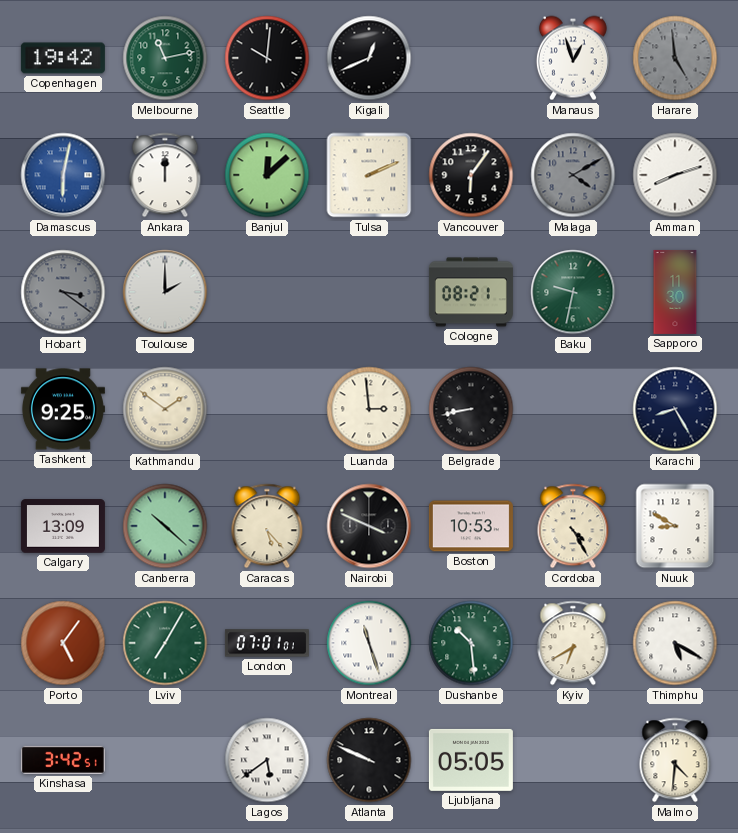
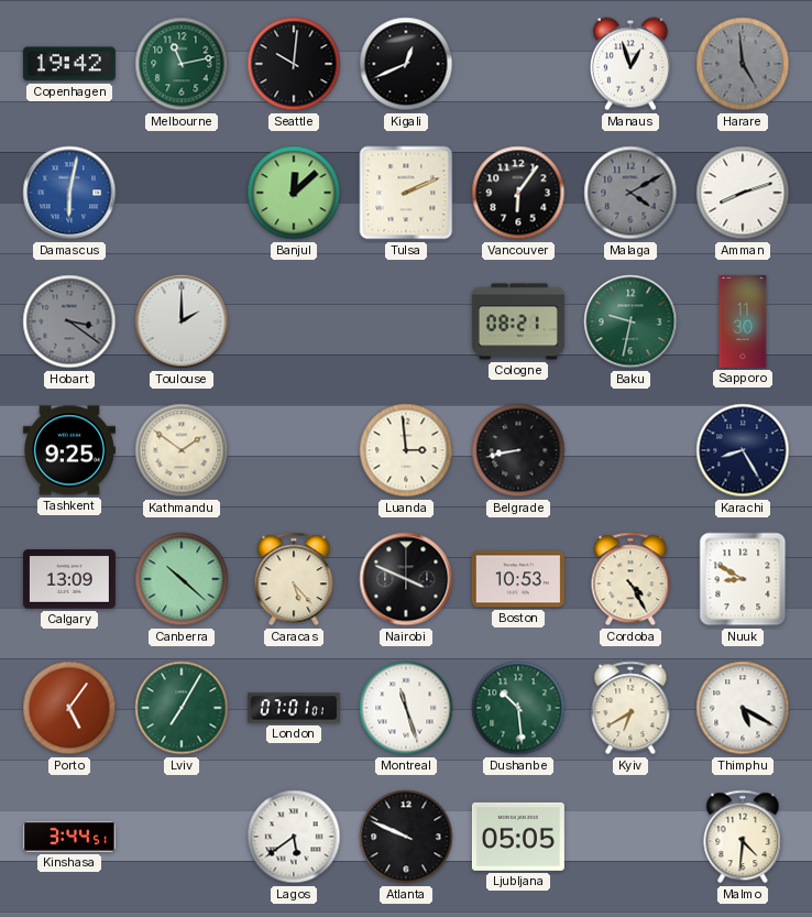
Ankara: 12:00 -> none
Kinshasa: 3:42 -> 3:44
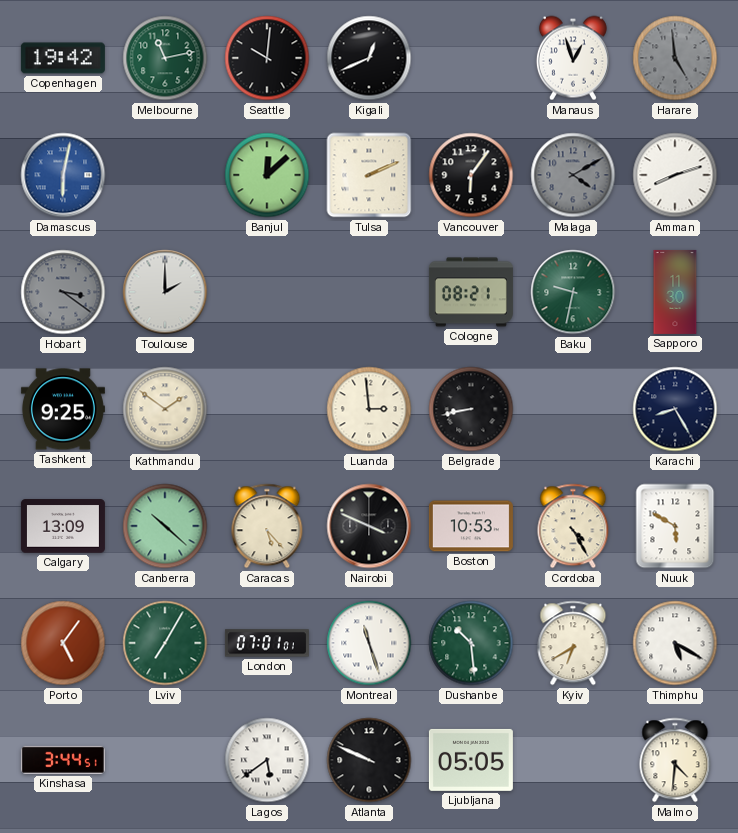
Nuuk: 8:50 -> 5:50
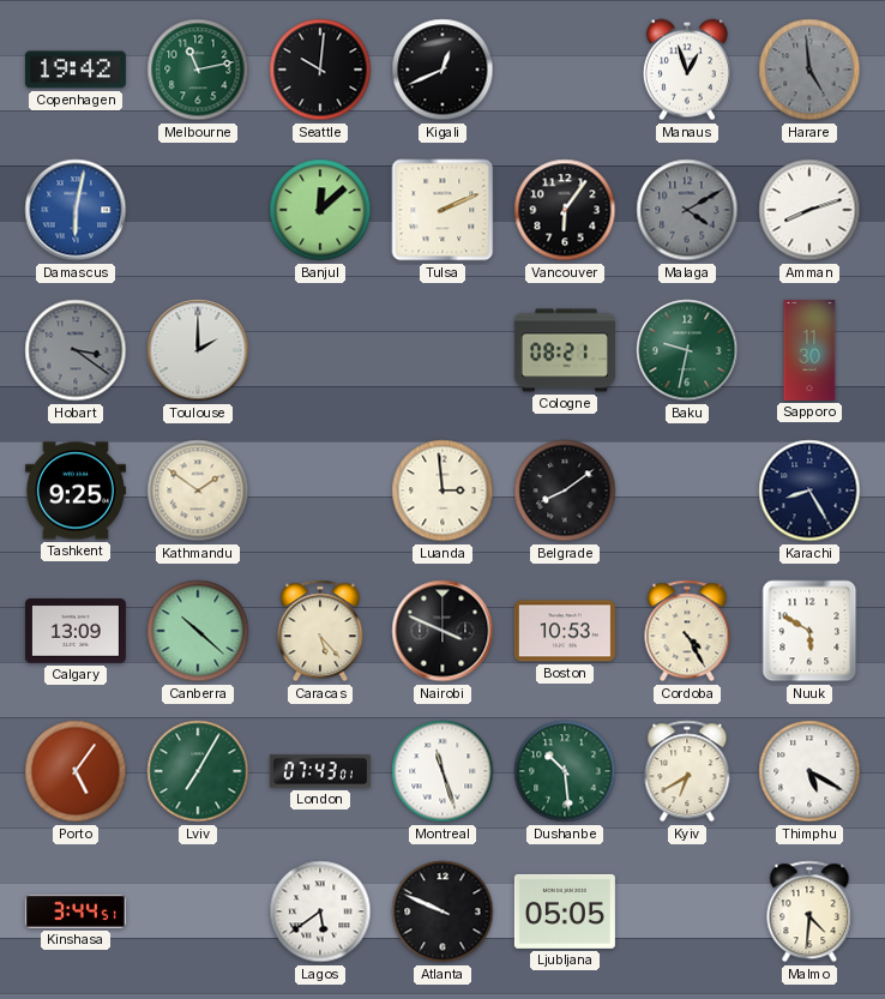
Belgrade: 8:43 -> 8:09
London: 07:01 -> 07:43
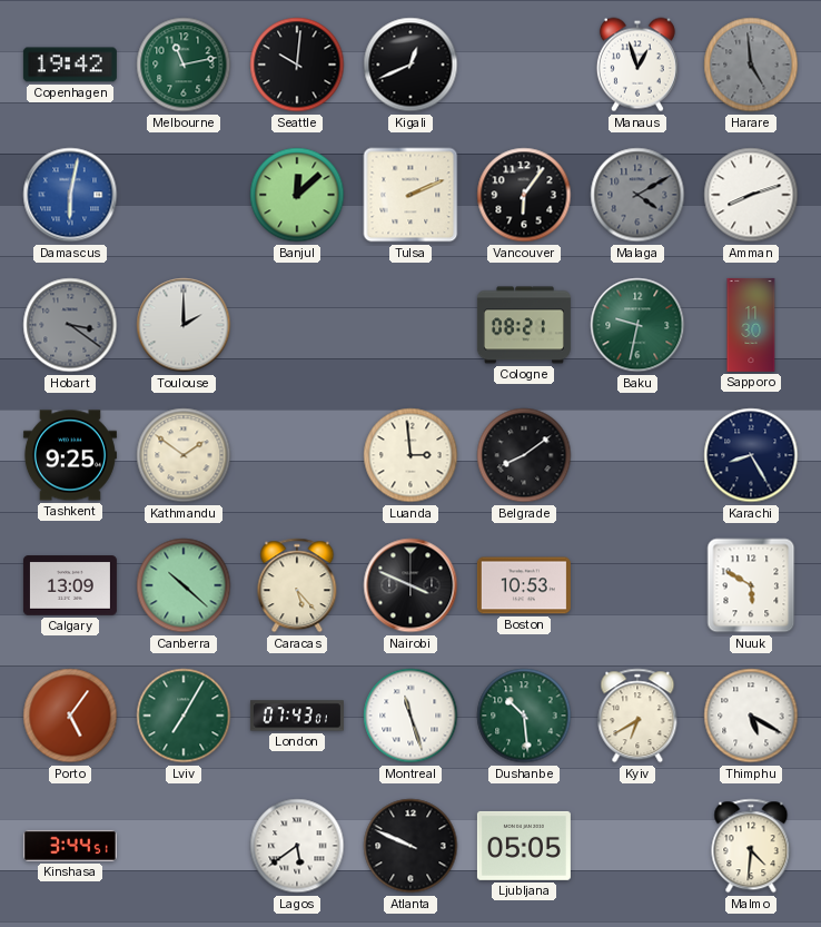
Cordoba: 4:25 -> none
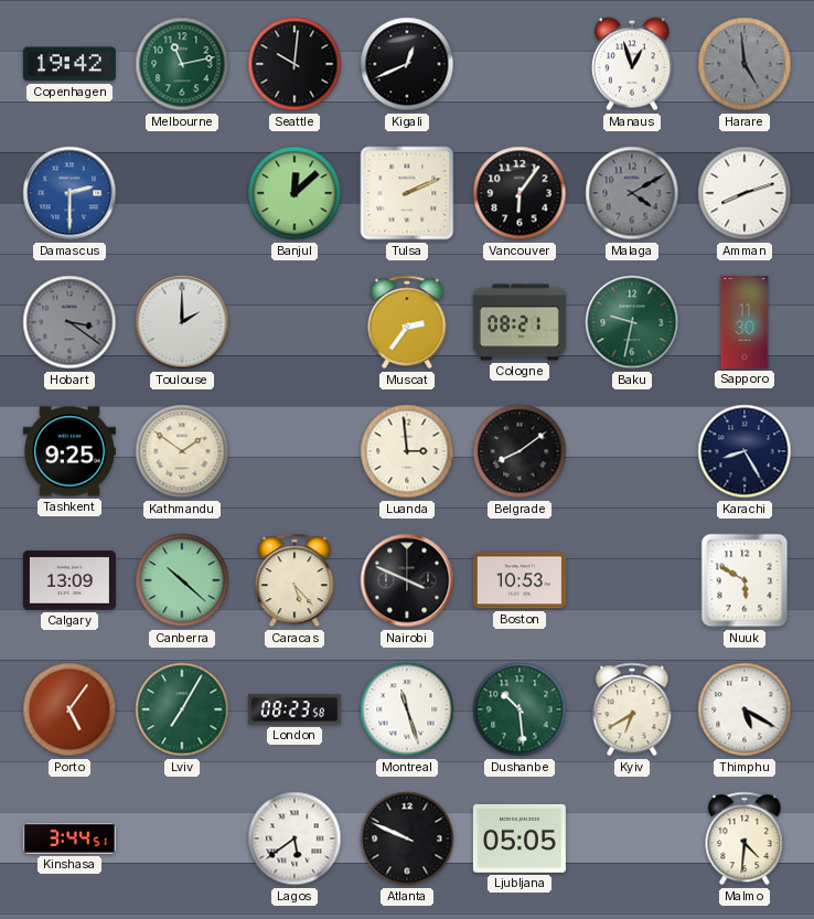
Damascus: 6:02 -> 2:30
Muscat: none -> 2:36
London: 07:43 -> 08:23
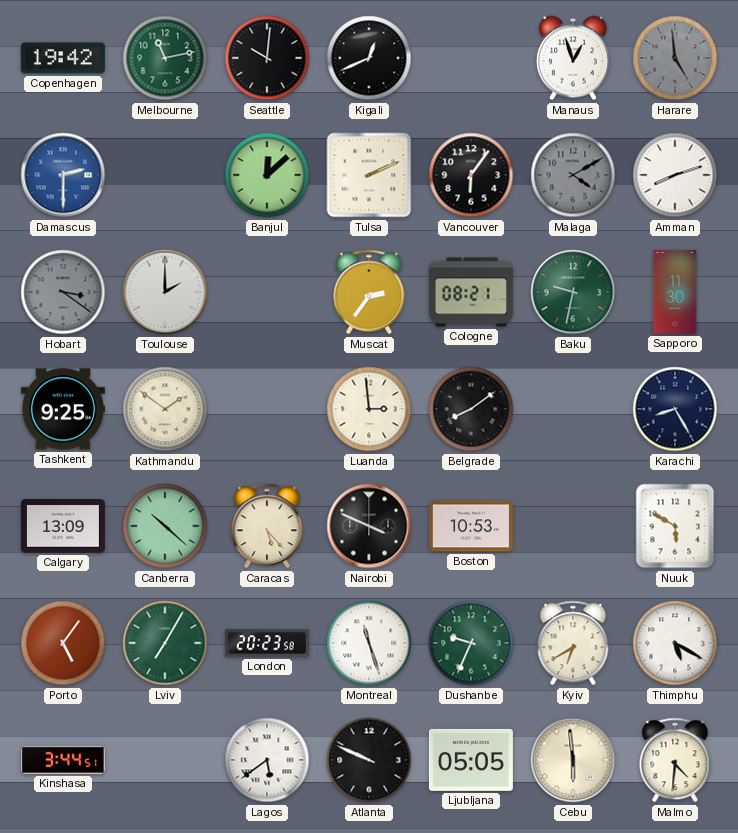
London: 08:23 -> 20:23
Dushanbe: 10:29 -> 9:34
Cebu: none -> 5:59
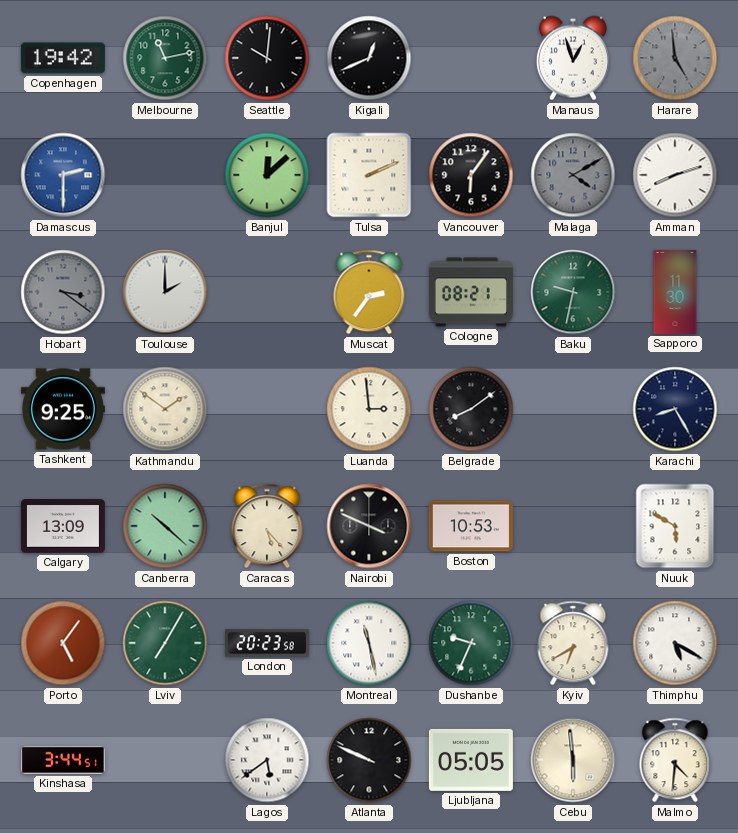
Montreal: 11:27 -> 11:28
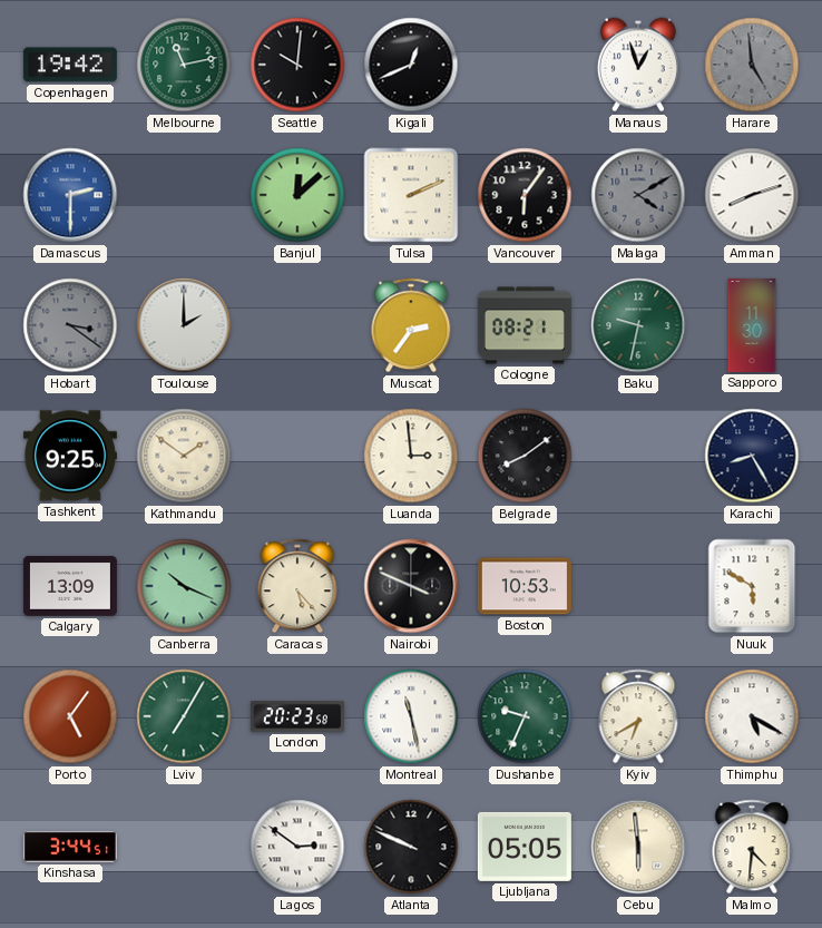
Canberra: 10:22 -> 10:19
Lagos: 5:39 -> 2:51
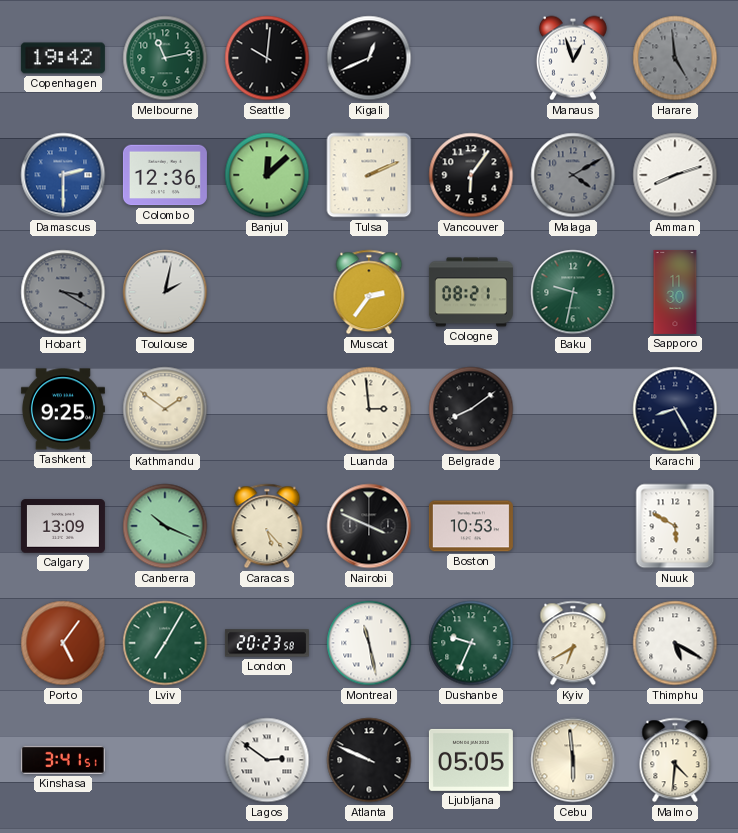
Colombo: none -> 12:36
Hobart: 3:21 -> 3:20
Toulouse: 2:00 -> 2:02
Kinshasa: 3:44 -> 3:41
